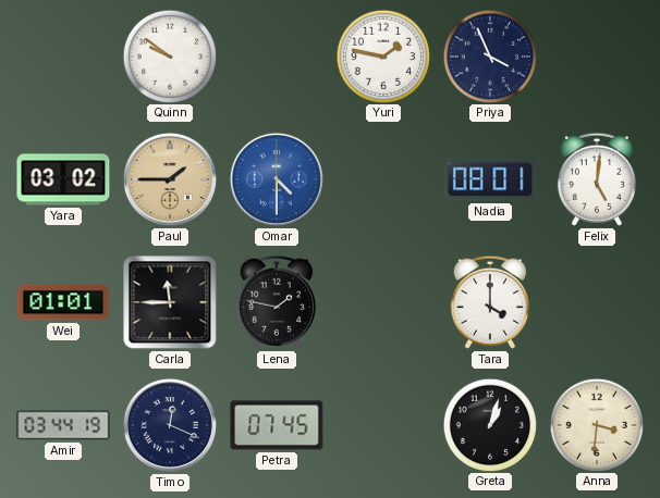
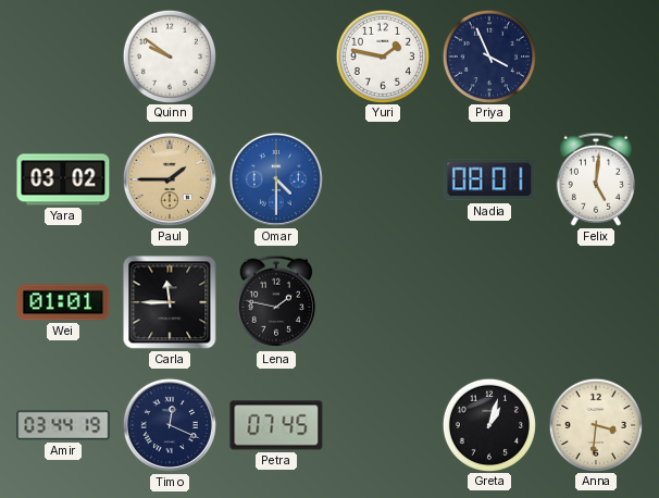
Tara: 4:00 -> none
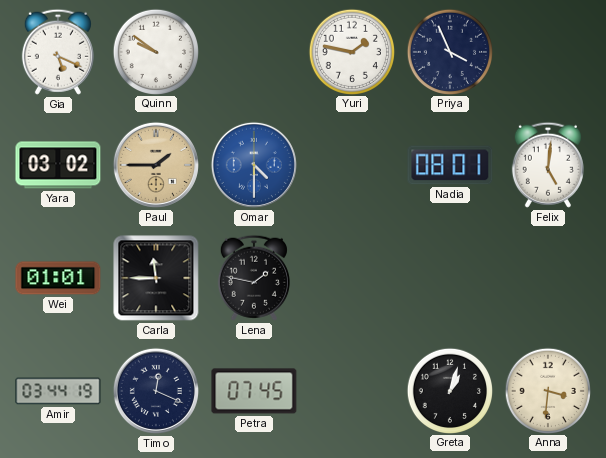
Gia: none -> 5:19
